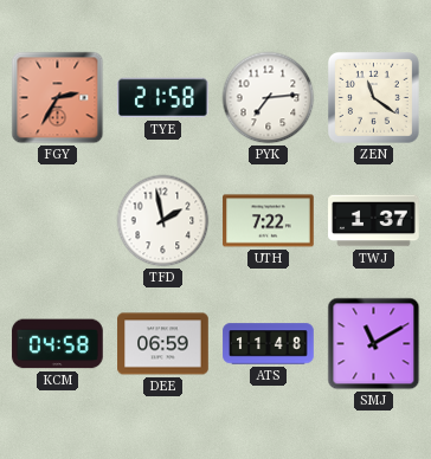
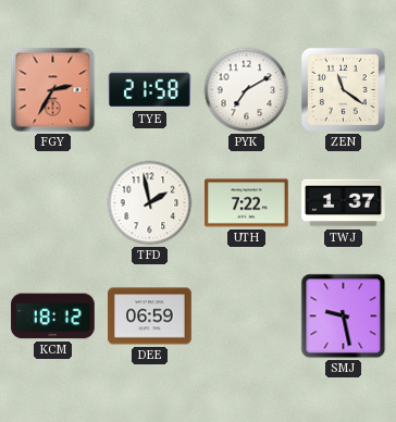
PYK: 7:14 -> 7:10
KCM: 04:58 -> 18:12
ATS: 11:48 -> none
SMJ: 11:10 -> 9:28
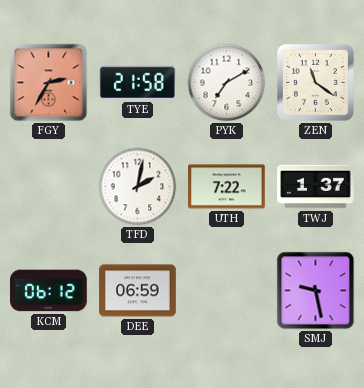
TFD: 1:58 -> 2:02
KCM: 18:12 -> 06:12
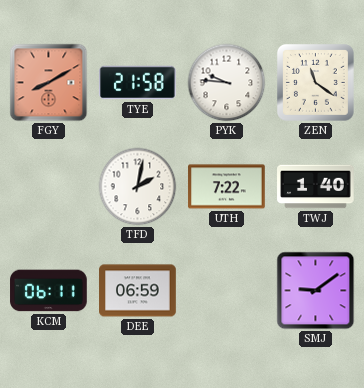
FGY: 2:35 -> 8:10
PYK: 7:10 -> 9:46
TWJ: 1:37 -> 1:40
KCM: 06:12 -> 06:11
SMJ: 9:28 -> 9:09
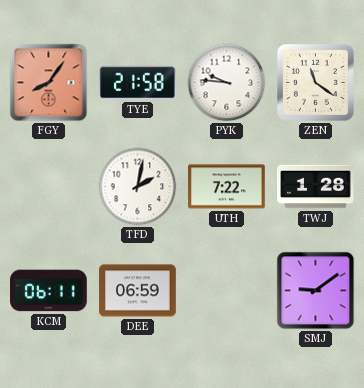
FGY: 8:10 -> 8:06
TWJ: 1:40 -> 1:28
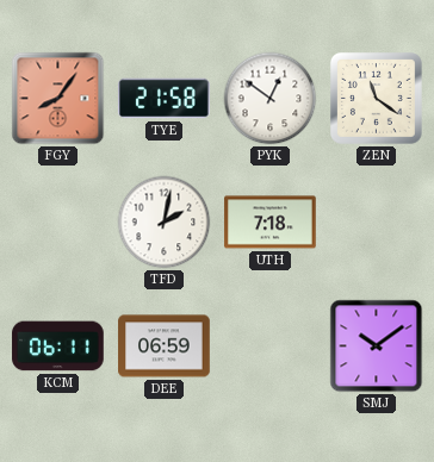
PYK: 9:46 -> 12:51
UTH: 7:22 -> 7:18
TWJ: 1:28 -> none
SMJ: 9:09 -> 10:09
